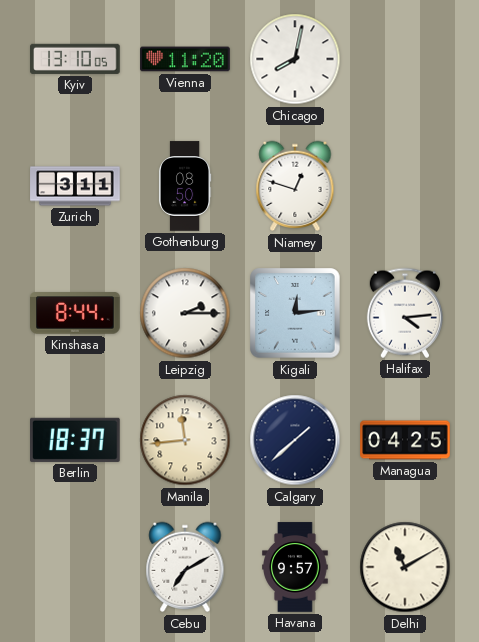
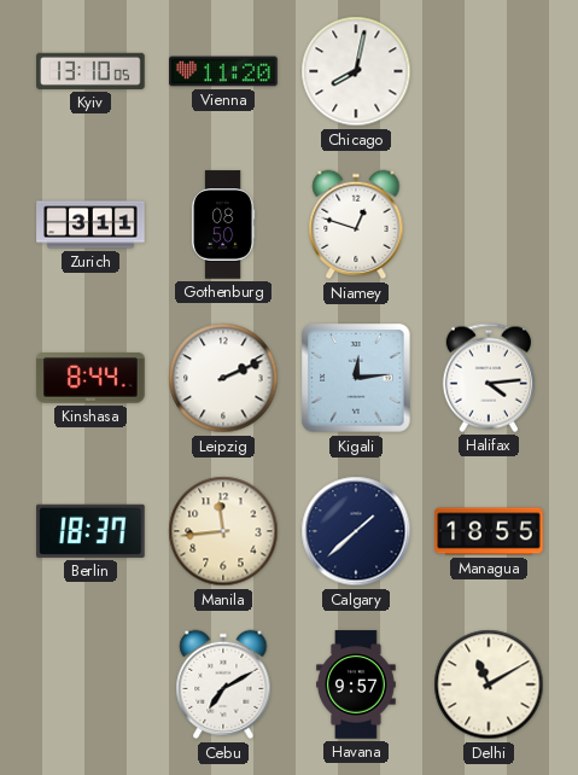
Leipzig: 2:15 -> 2:11
Managua: 04:25 -> 18:55
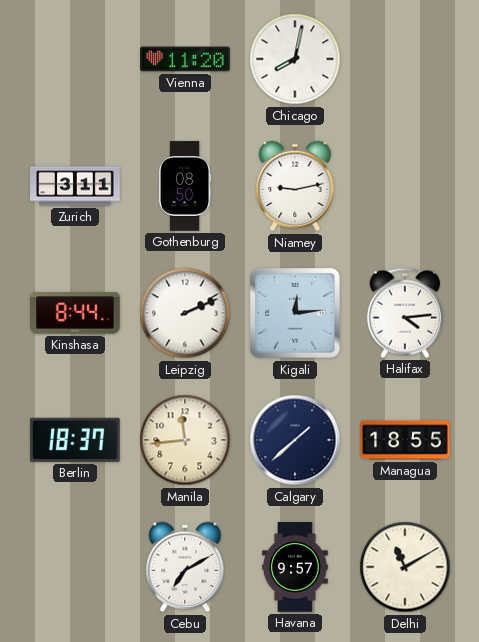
Kyiv: 13:10 -> none
Niamey: 12:48 -> 9:13
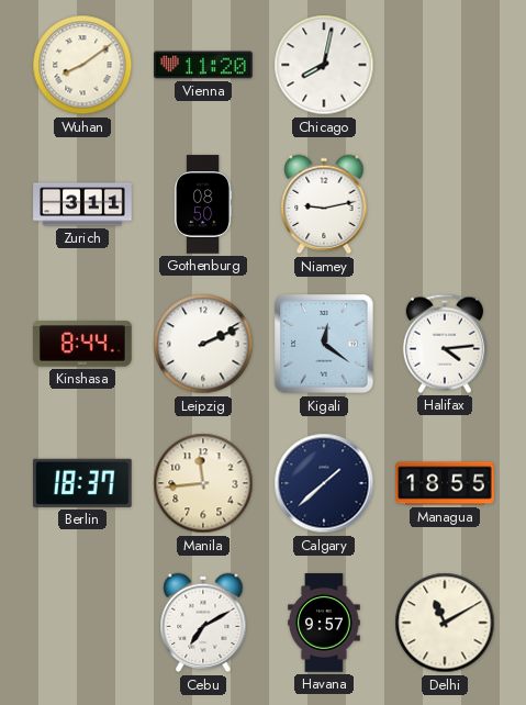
Wuhan: none -> 8:09
Kigali: 12:14 -> 12:21
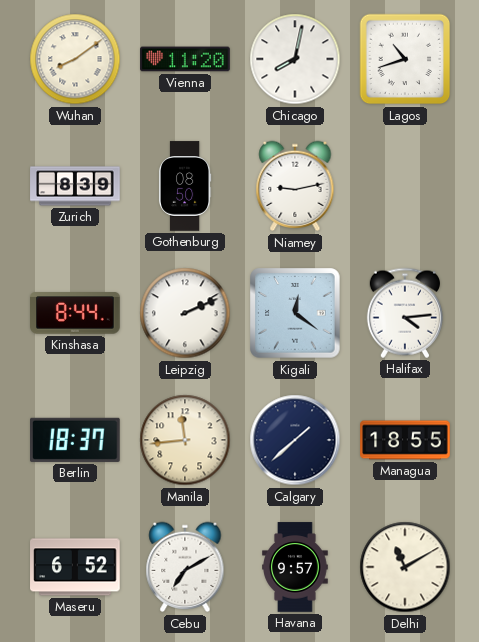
Lagos: none -> 10:42
Zurich: 3:11 -> 8:39
Maseru: none -> 6:52
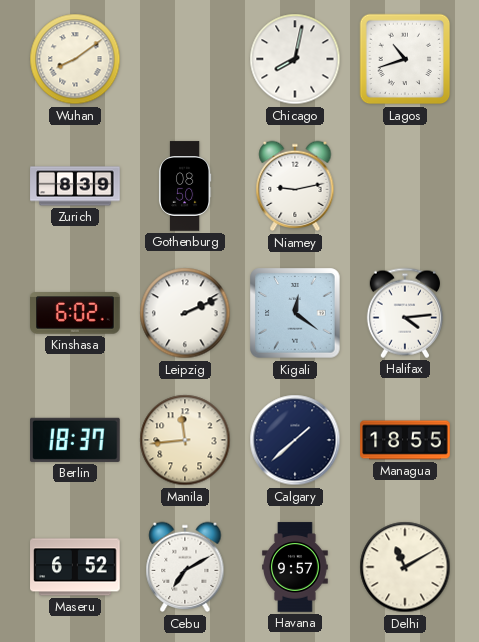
Vienna: 11:20 -> none
Kinshasa: 8:44 -> 6:02
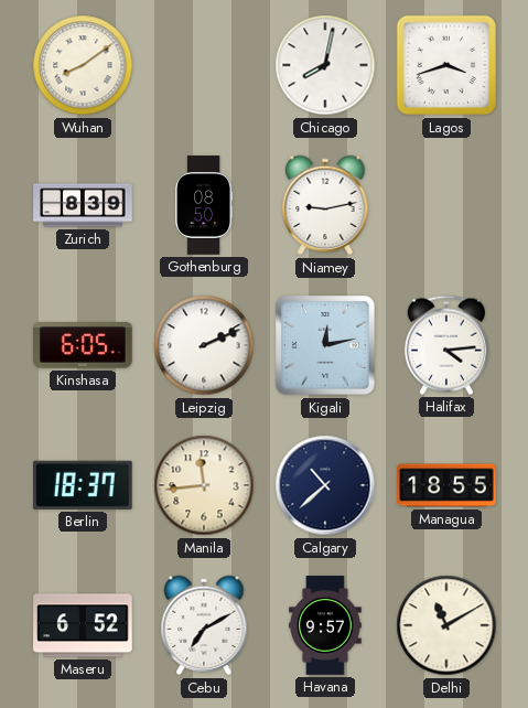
Lagos: 10:42 -> 3:42
Kinshasa: 6:02 -> 6:05
Kigali: 12:21 -> 12:13
Calgary: 1:38 -> 10:38
